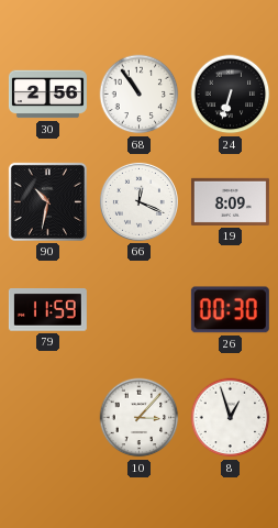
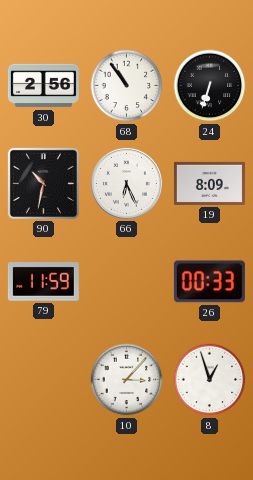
66: 12:19 -> 6:26
26: 00:30 -> 00:33
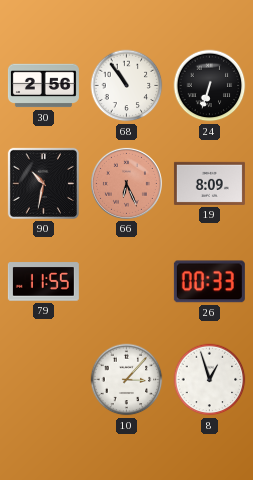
66 dial: white -> salmon
79: 11:59 -> 11:55
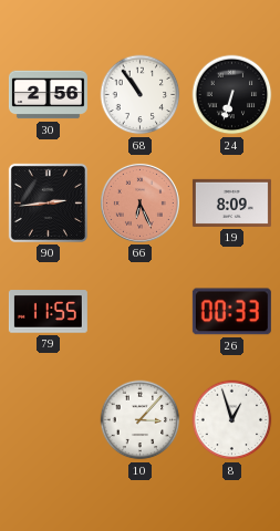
90: 10:32 -> 2:44
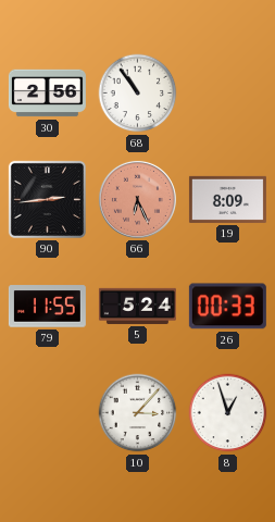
24: 6:33 -> none
5: none -> 5:24
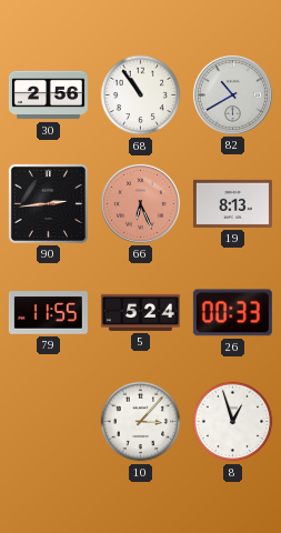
82: none -> 10:40
19: 8:09 -> 8:13
